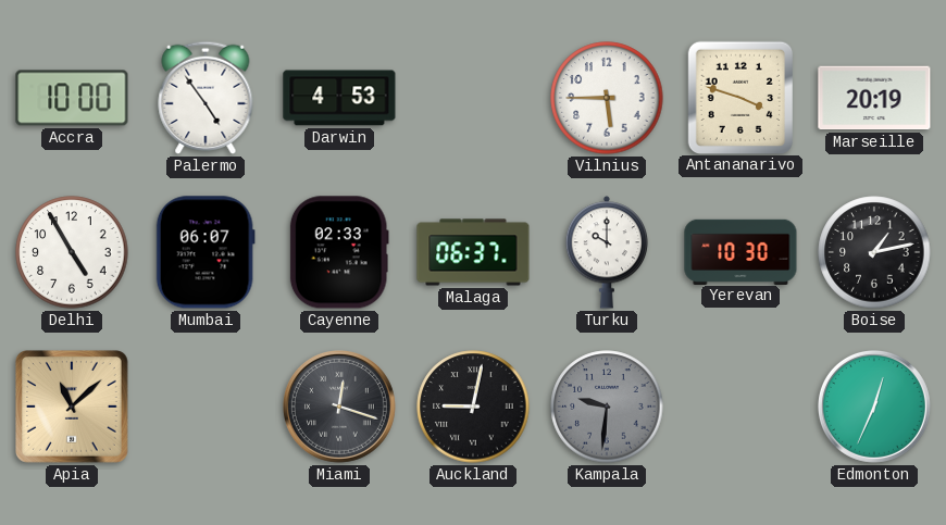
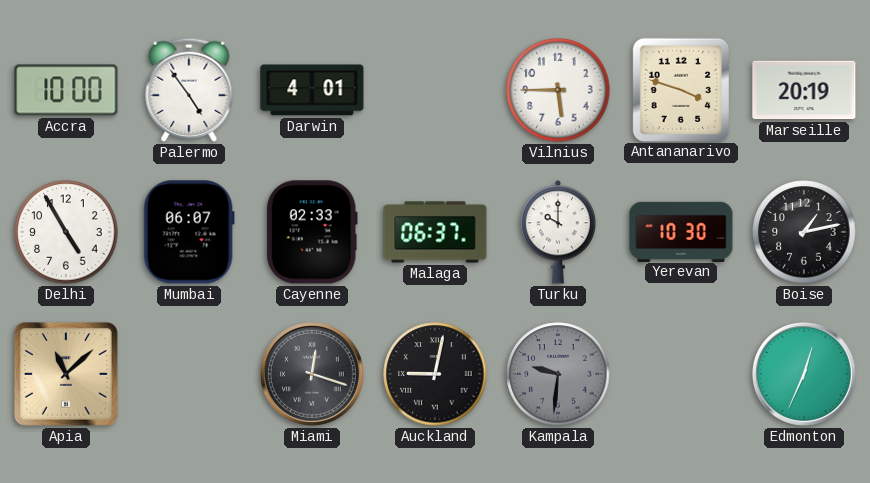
Darwin: 4:53 -> 4:01
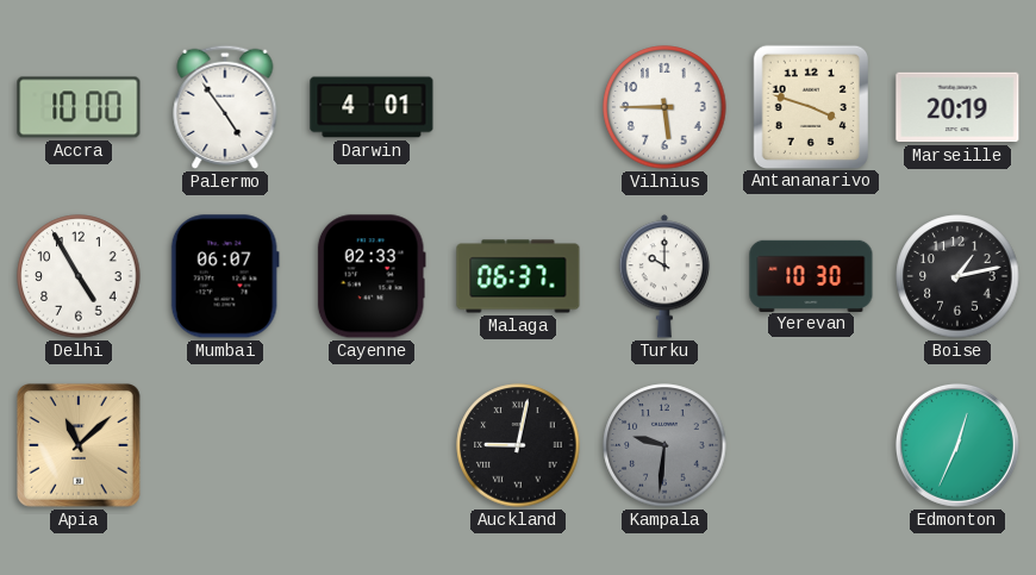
Miami: 12:18 -> none
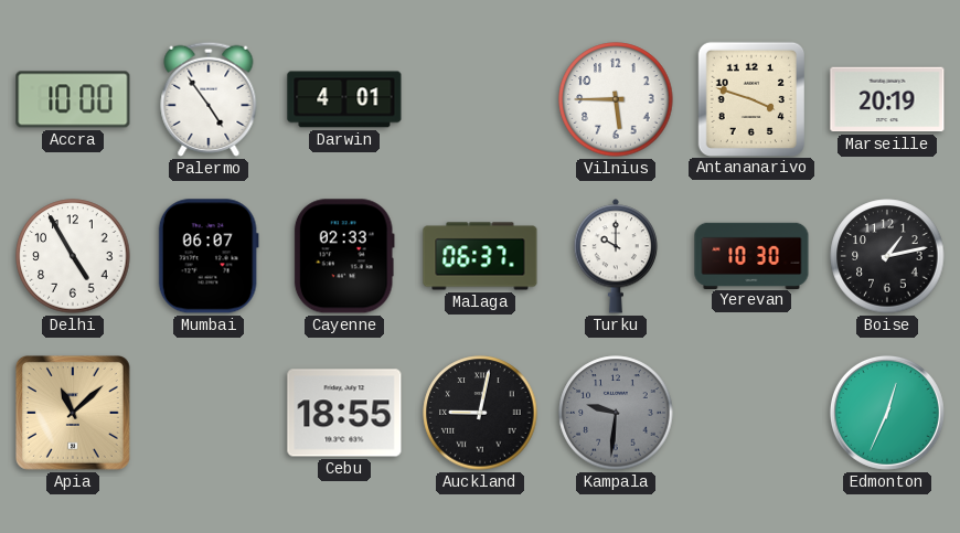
Cebu: none -> 18:55
